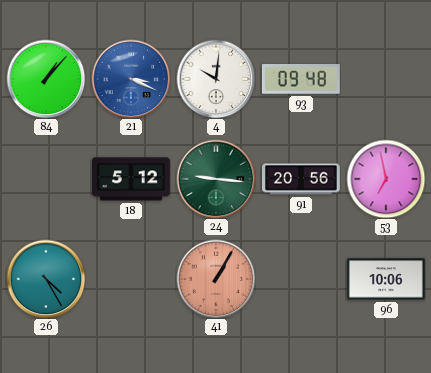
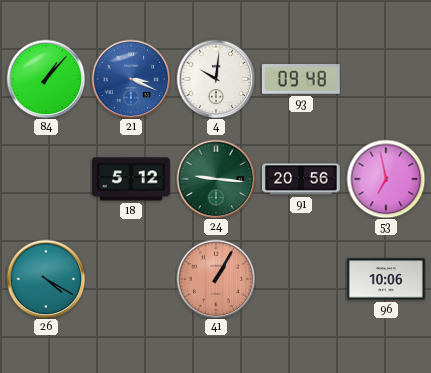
26: 4:25 -> 4:20
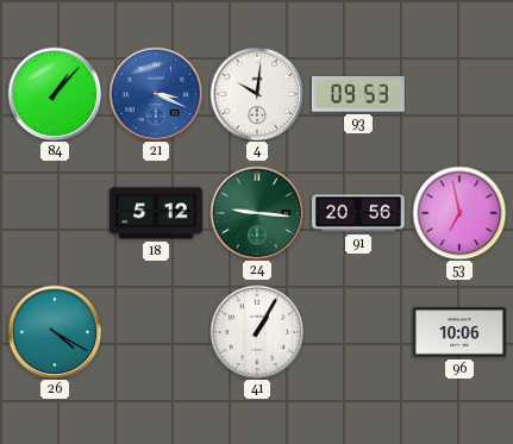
93: 09:48 -> 09:53
41 dial: salmon -> white
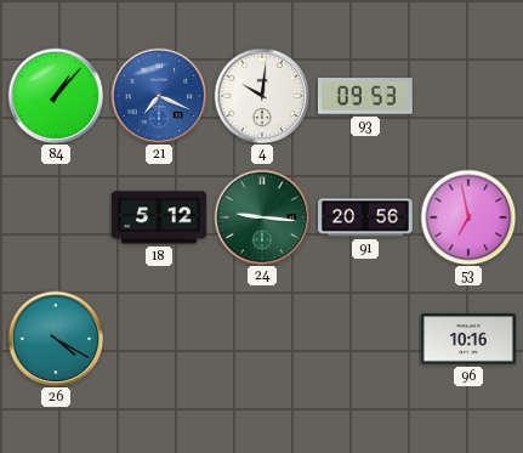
21: 3:19 -> 7:19
41: 1:05 -> none
96: 10:06 -> 10:16
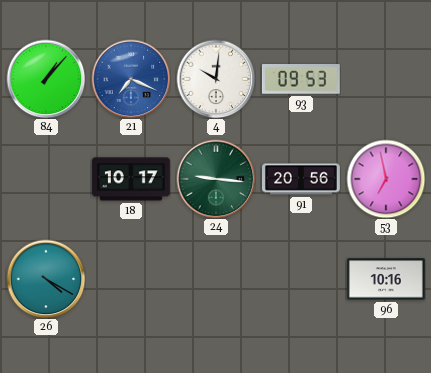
18: 5:12 -> 10:17
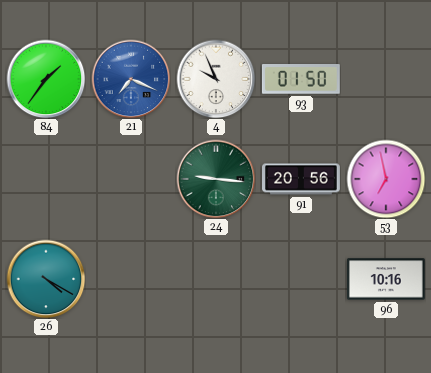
84: 1:07 -> 1:36
4: 10:01 -> 9:56
93: 09:53 -> 01:50
18: 10:17 -> none
